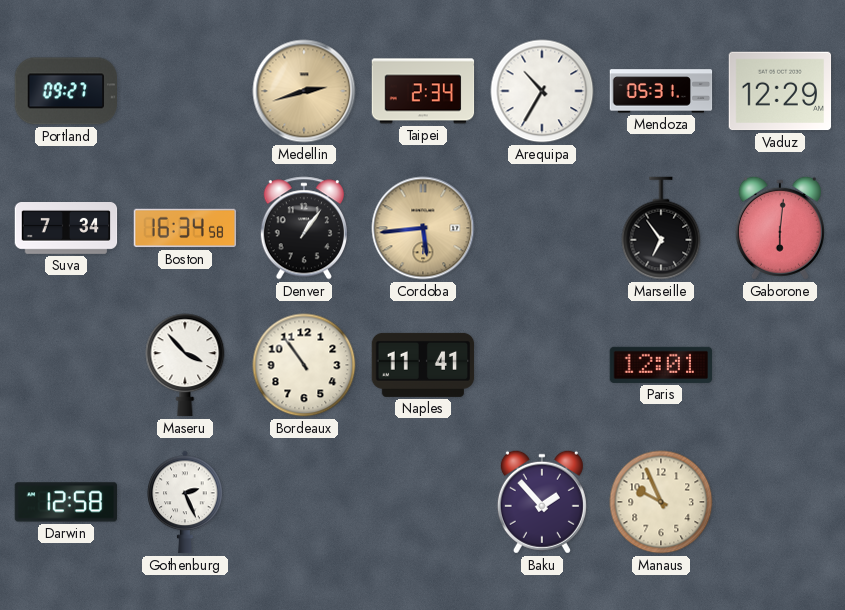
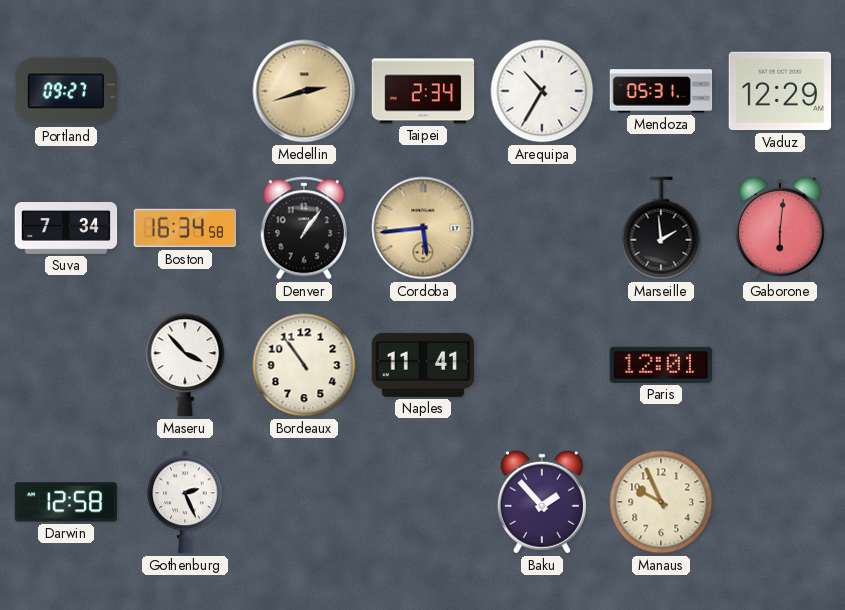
Marseille: 6:54 -> 1:59
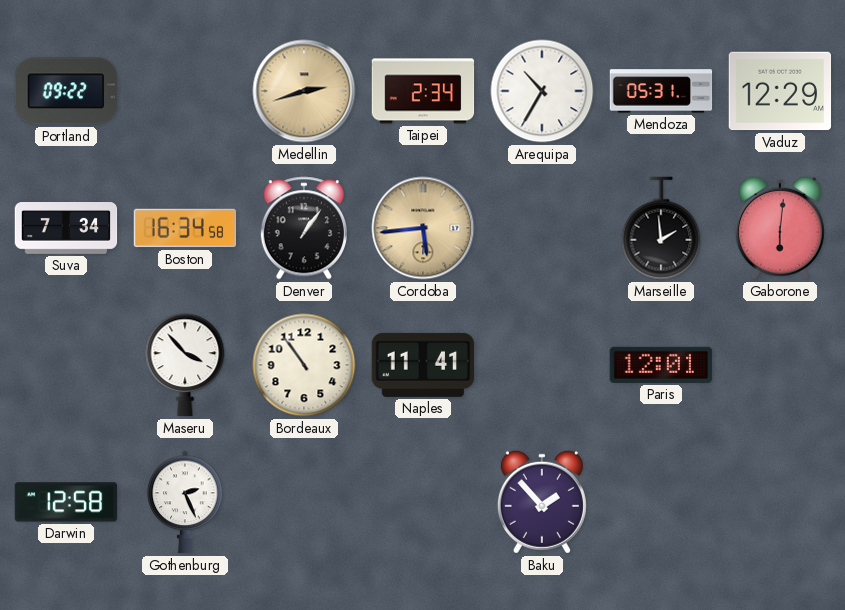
Portland: 09:27 -> 09:22
Manaus: 9:56 -> none
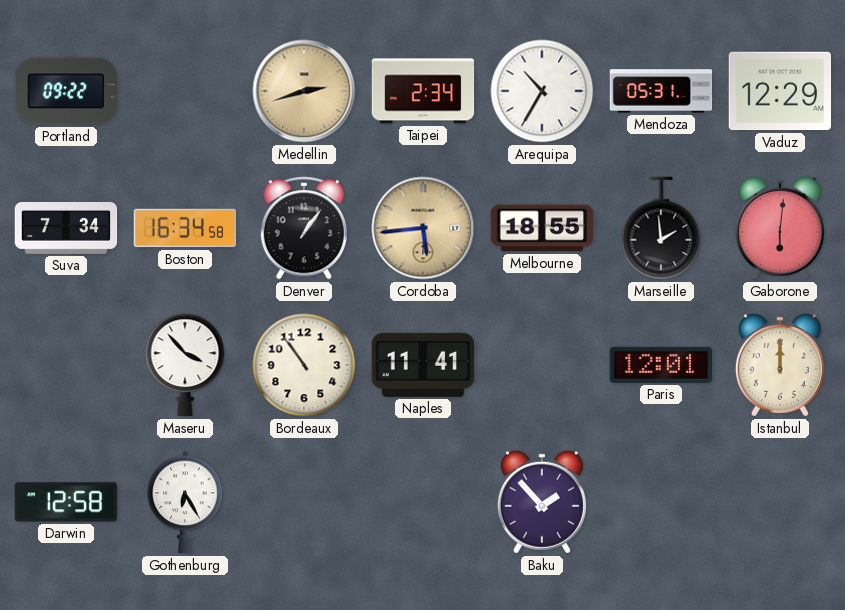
Melbourne: none -> 18:55
Istanbul: none -> 12:00
Gothenburg: 2:26 -> 6:25
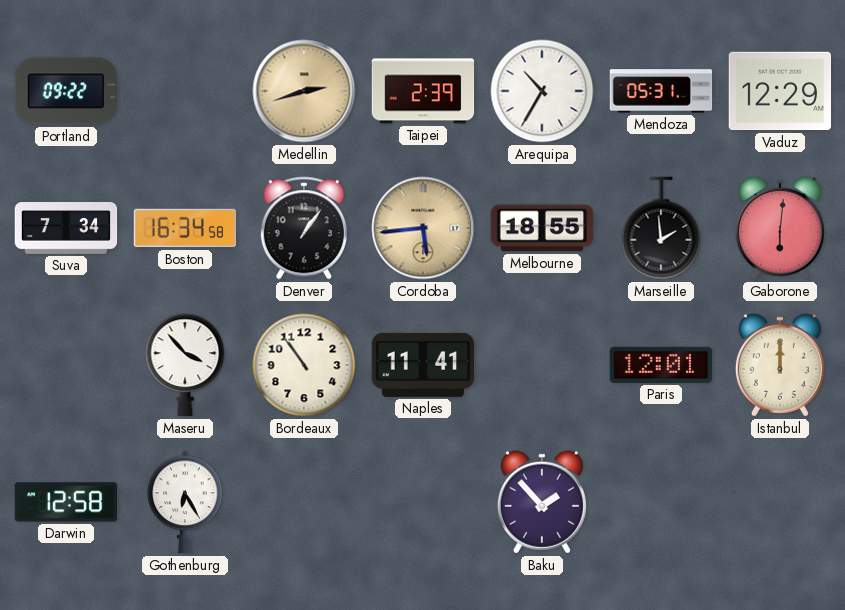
Taipei: 2:34 -> 2:39
